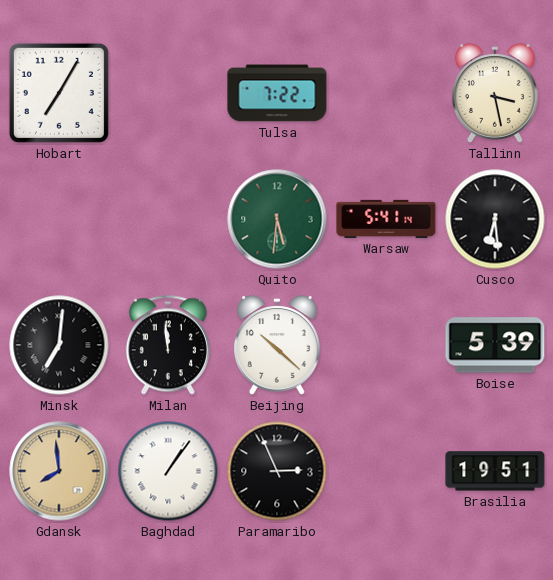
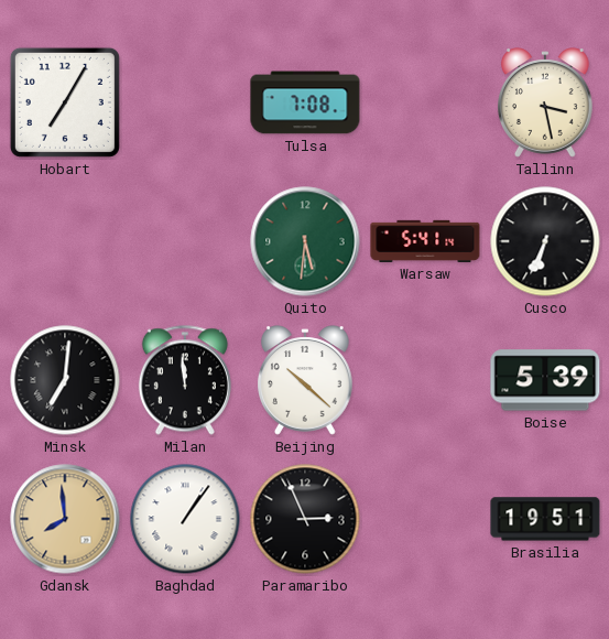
Tulsa: 7:22 -> 7:08
Cusco: 6:29 -> 6:34
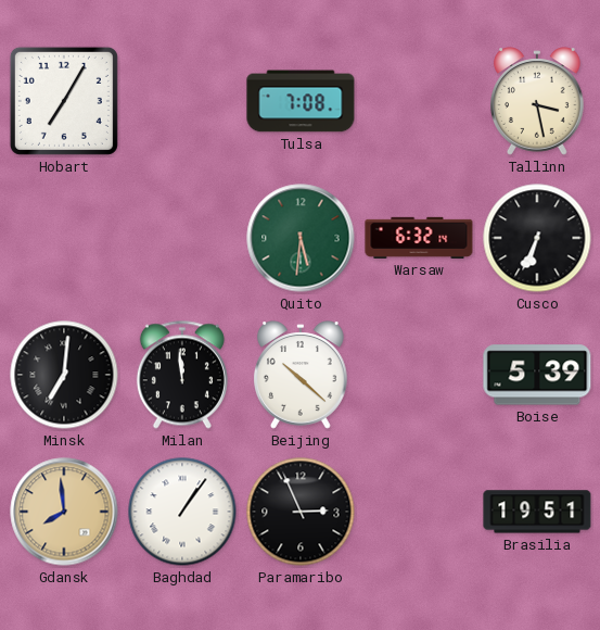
Warsaw: 5:41 -> 6:32
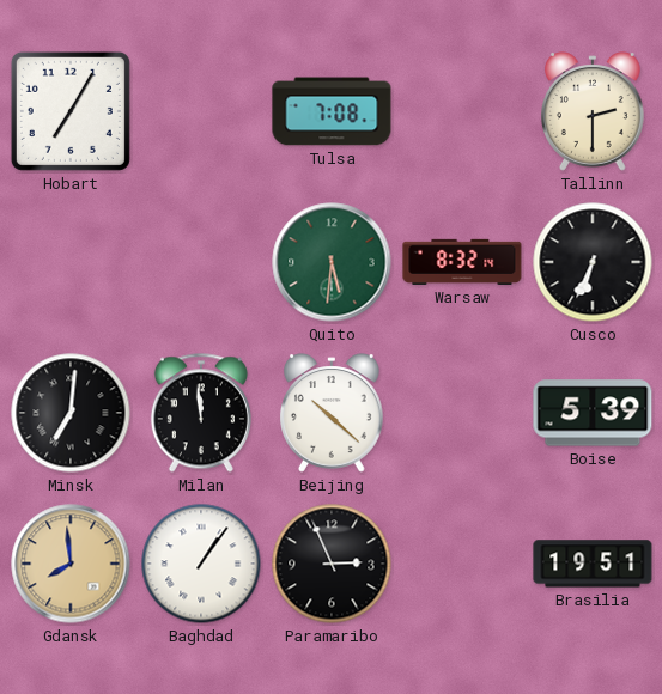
Tallinn: 3:28 -> 2:30
Warsaw: 6:32 -> 8:32
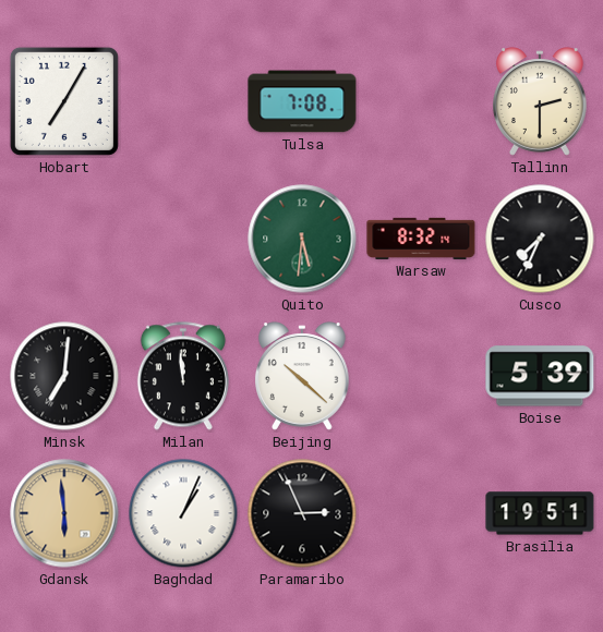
Cusco: 6:34 -> 7:34
Gdansk: 7:59 -> 5:59
Baghdad: 1:06 -> 1:04
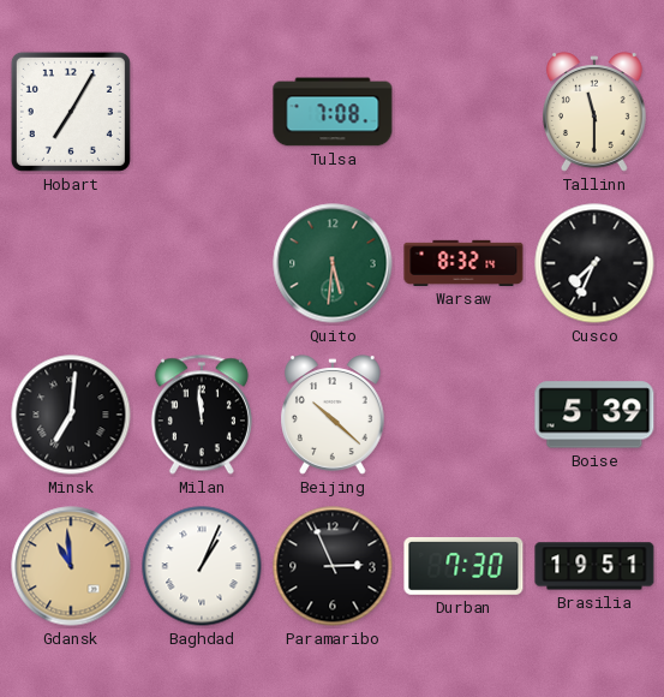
Tallinn: 2:30 -> 11:30
Gdansk: 5:59 -> 10:59
Durban: none -> 7:30
